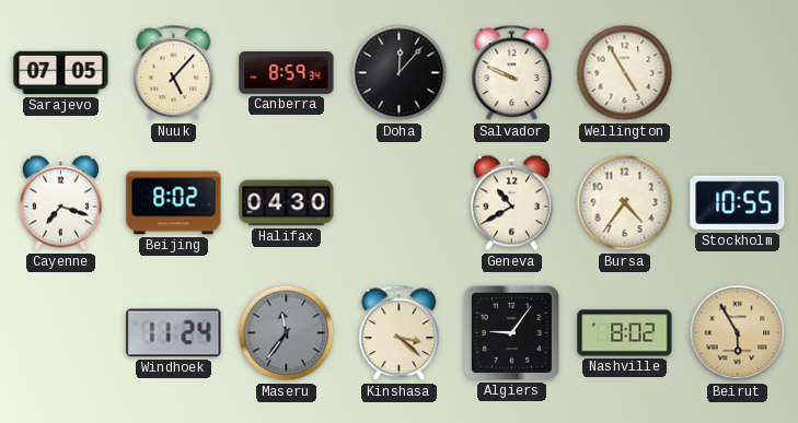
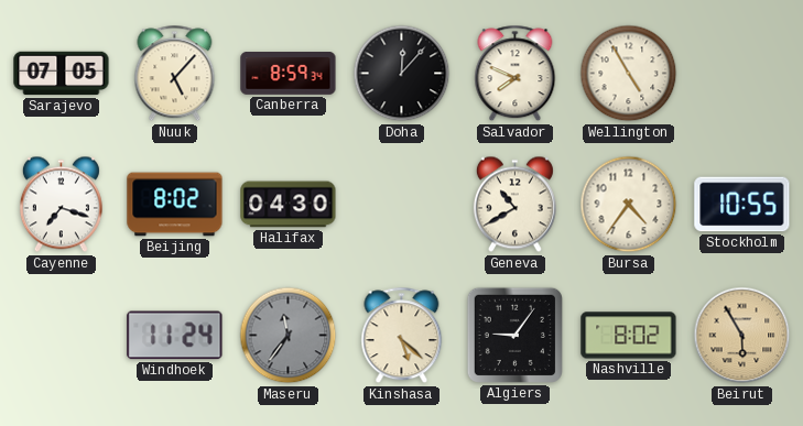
Salvador: 9:49 -> 7:49
Kinshasa: 3:22 -> 5:22
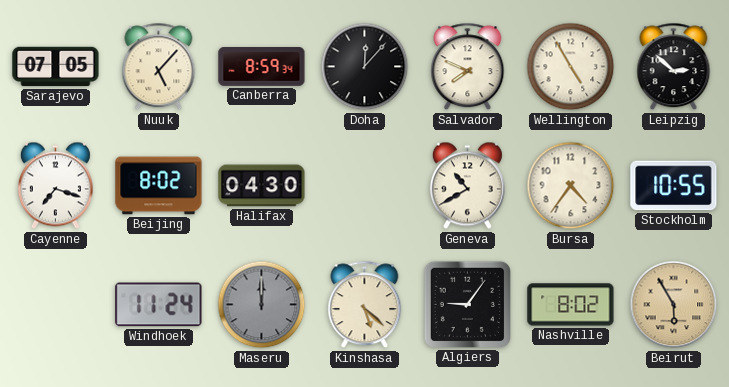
Leipzig: none -> 2:52
Maseru: 11:36 -> 12:00
